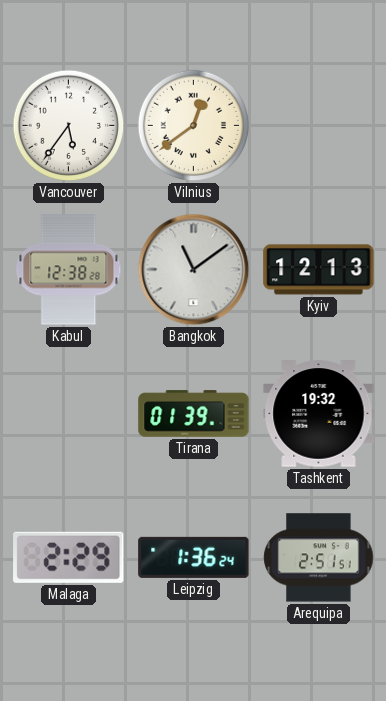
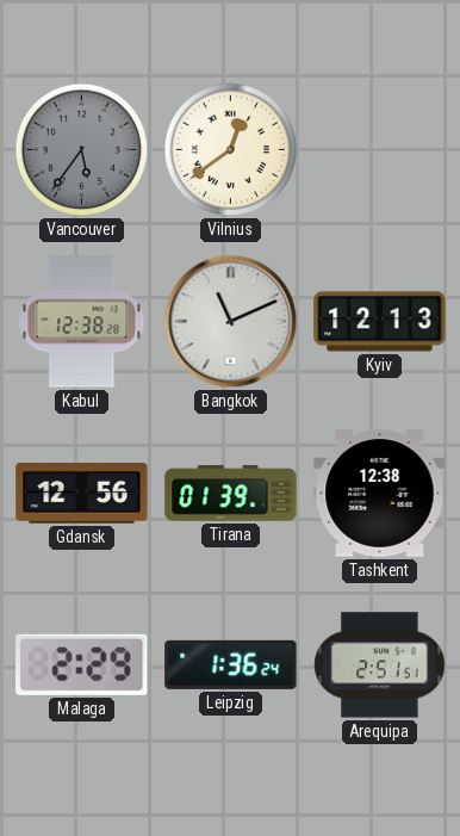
Vancouver dial: white -> grey
Bangkok: 11:09 -> 11:11
Gdansk: none -> 12:56
Tashkent: 19:32 -> 12:38
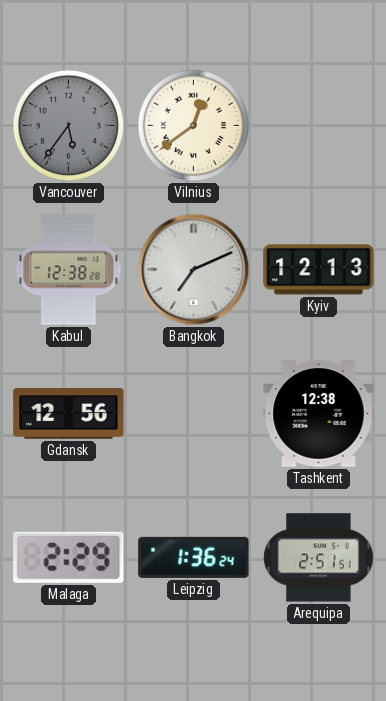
Bangkok: 11:11 -> 7:11
Tirana: 01:39 -> none
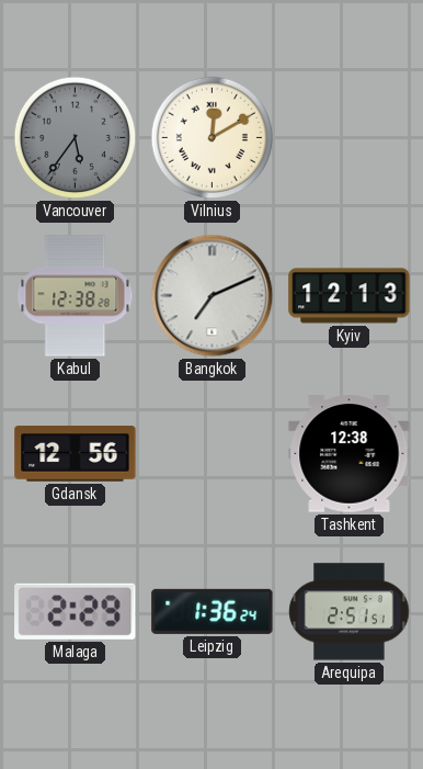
Vilnius: 12:39 -> 12:10
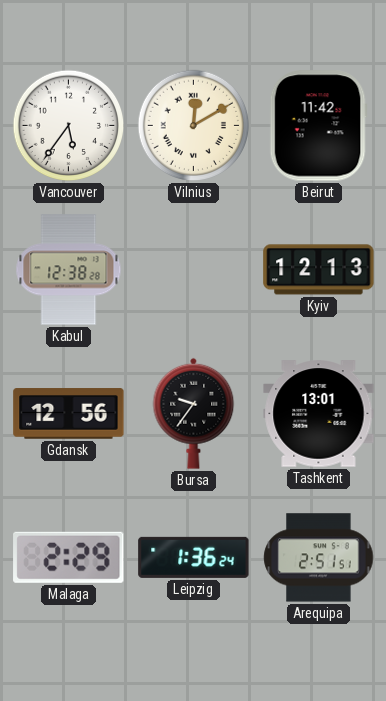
Vancouver dial: grey -> white
Beirut: none -> 11:42
Bangkok: 7:11 -> none
Bursa: none -> 9:36
Tashkent: 12:38 -> 13:01
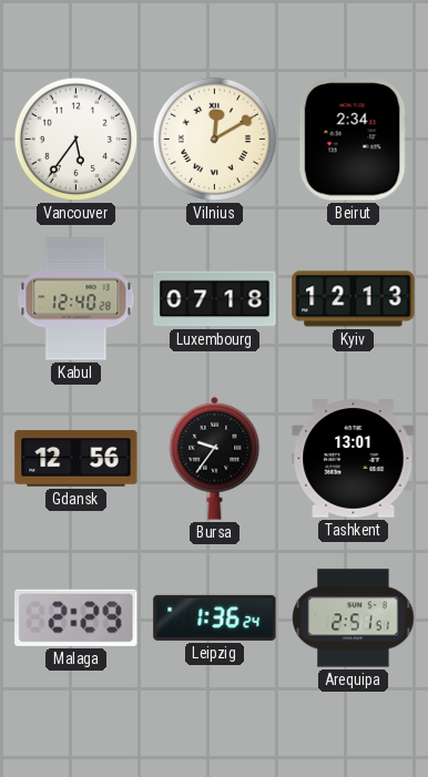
Beirut: 11:42 -> 2:34
Kabul: 12:38 -> 12:40
Luxembourg: none -> 07:18
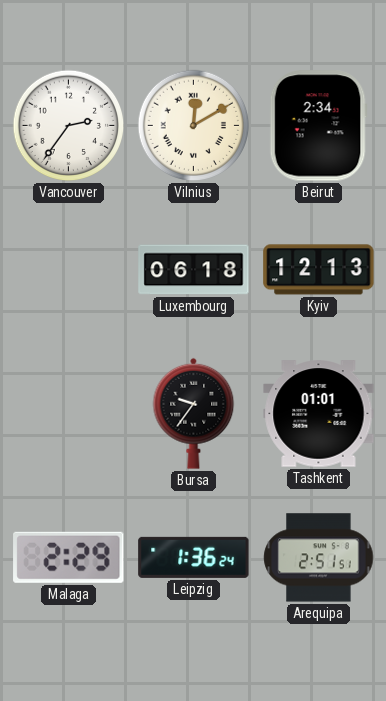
Vancouver: 5:36 -> 2:36
Kabul: 12:40 -> none
Luxembourg: 07:18 -> 06:18
Gdansk: 12:56 -> none
Tashkent: 13:01 -> 01:01
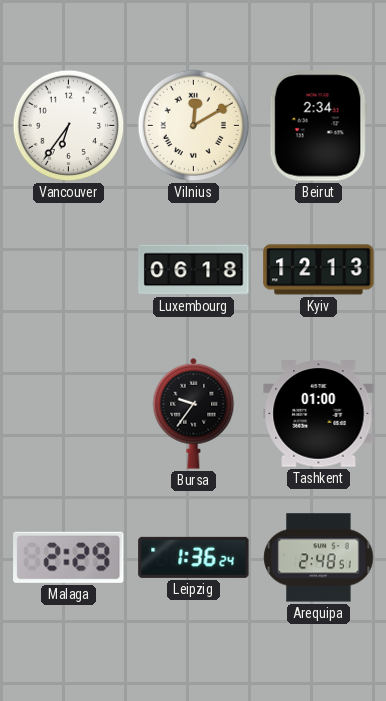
Vancouver: 2:36 -> 6:36
Tashkent: 01:01 -> 01:00
Arequipa: 2:51 -> 2:48
